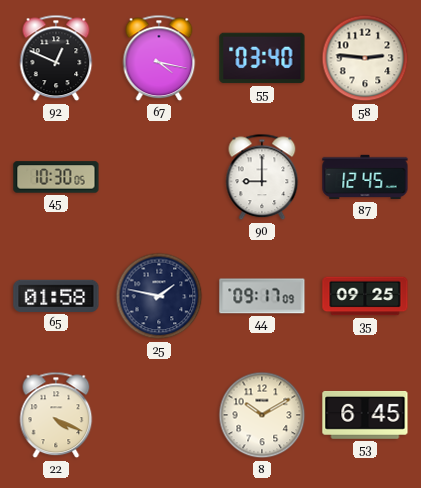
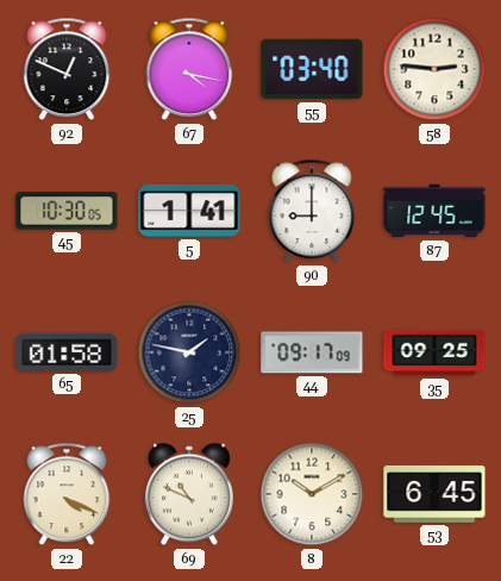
5: none -> 1:41
69: none -> 10:49
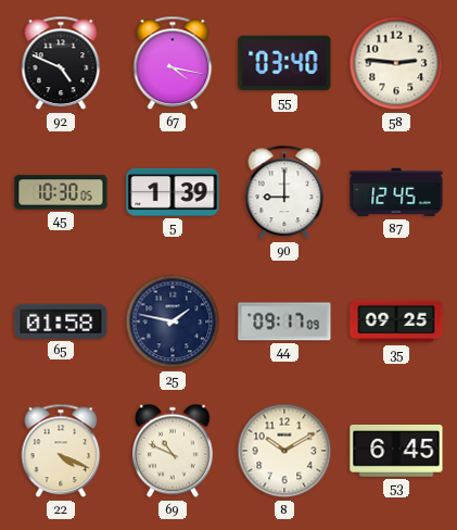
92: 12:49 -> 4:49
5: 1:41 -> 1:39
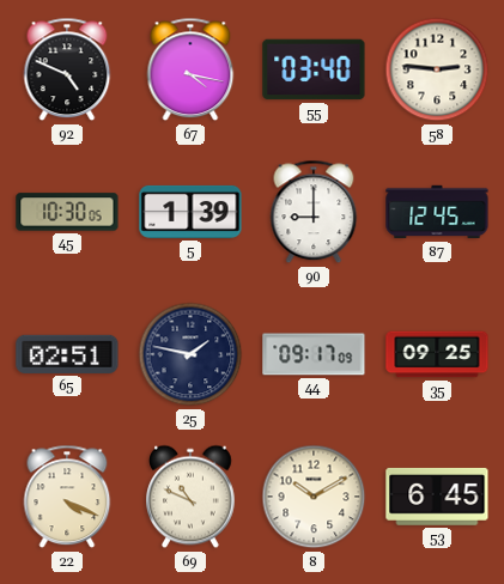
65: 01:58 -> 02:51
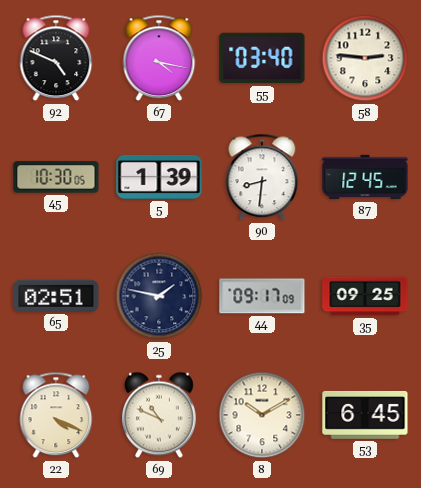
90: 9:00 -> 8:31
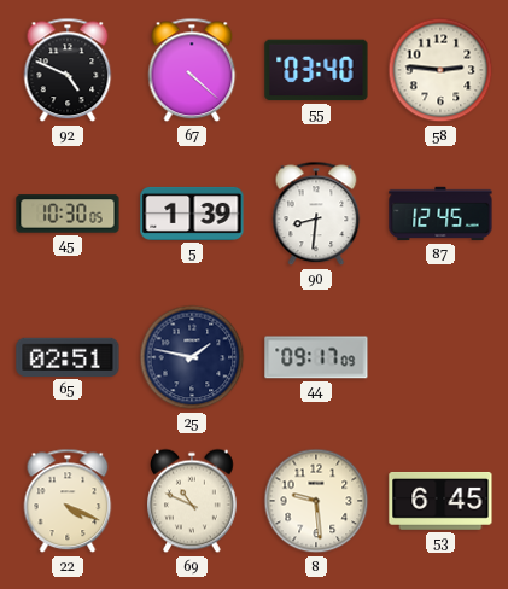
67: 4:17 -> 4:22
35: 09:25 -> none
8: 10:10 -> 9:29
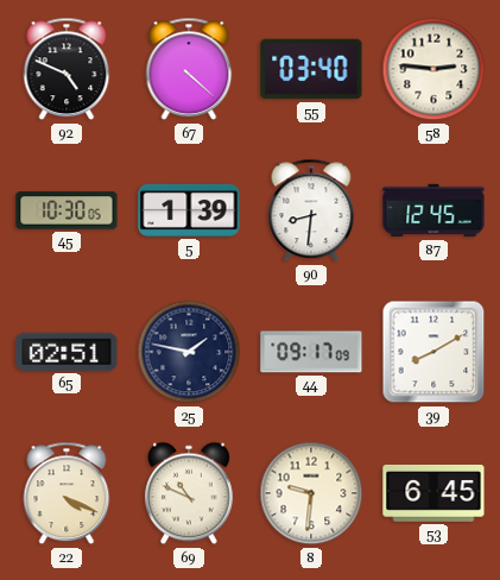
39: none -> 8:10
8: 9:29 -> 9:31
